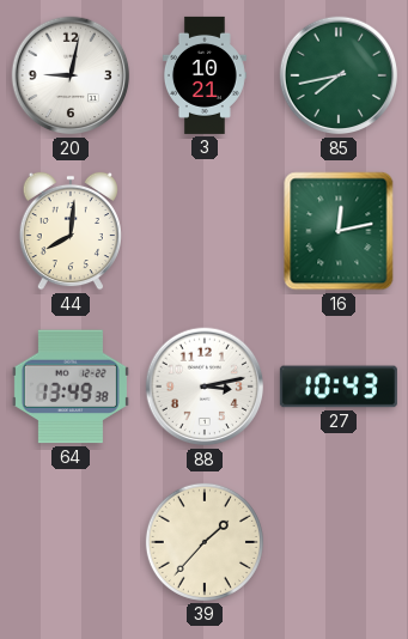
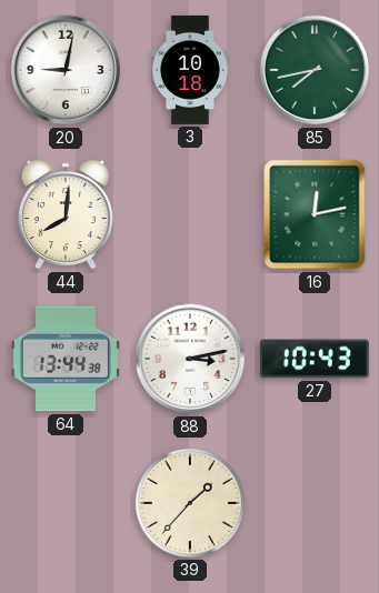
3: 10:21 -> 10:18
64: 13:49 -> 13:44
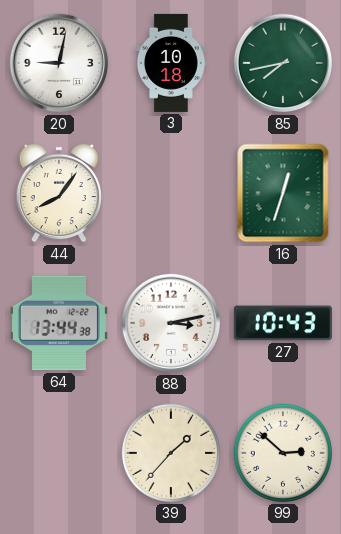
44: 8:01 -> 8:06
16: 12:13 -> 12:33
99: none -> 2:52
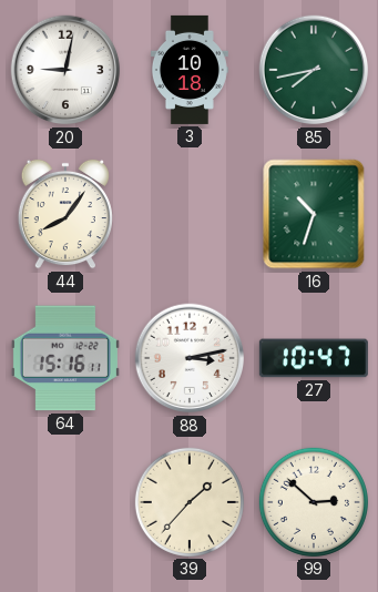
16: 12:33 -> 10:33
64: 13:44 -> 15:16
27: 10:43 -> 10:47
